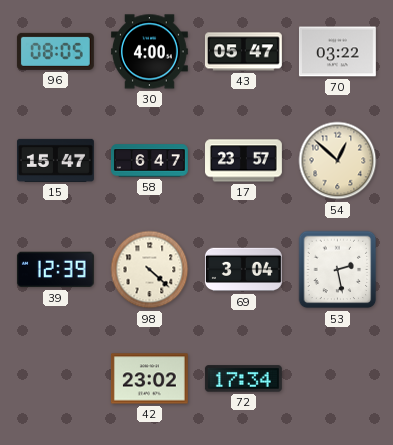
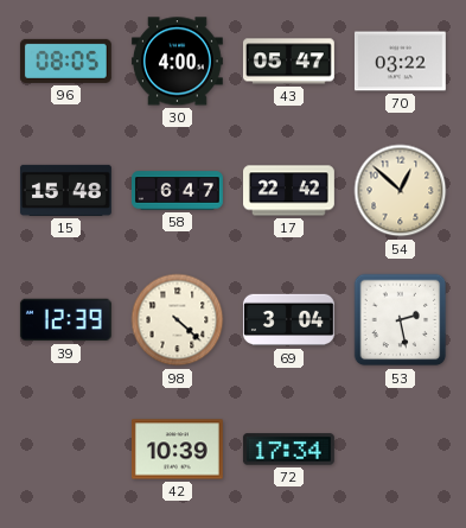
15: 15:47 -> 15:48
17: 23:57 -> 22:42
42: 23:02 -> 10:39
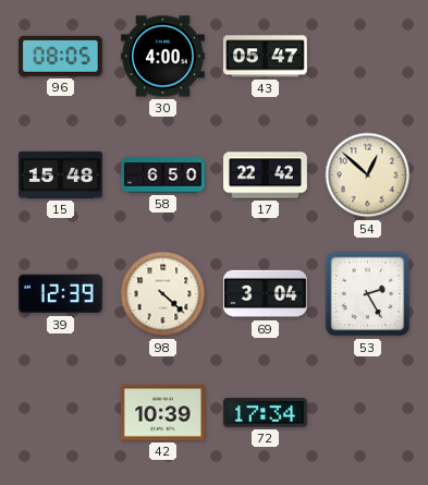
70: 03:22 -> none
58: 6:47 -> 6:50
53: 2:28 -> 2:25
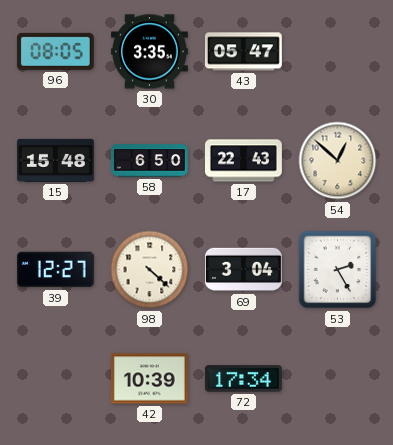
30: 4:00 -> 3:35
17: 22:42 -> 22:43
39: 12:39 -> 12:27
